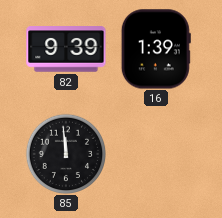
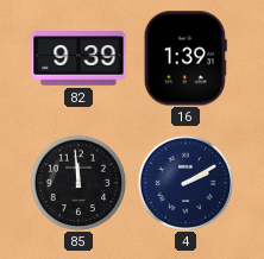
4: none -> 2:10
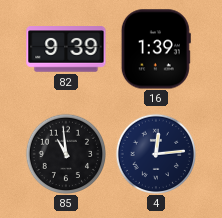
85: 11:59 -> 10:59
4: 2:10 -> 12:14
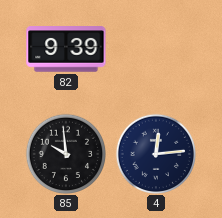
16: 1:39 -> none
85: 10:59 -> 9:59
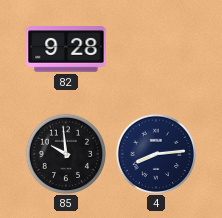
82: 9:39 -> 9:28
4: 12:14 -> 8:14
